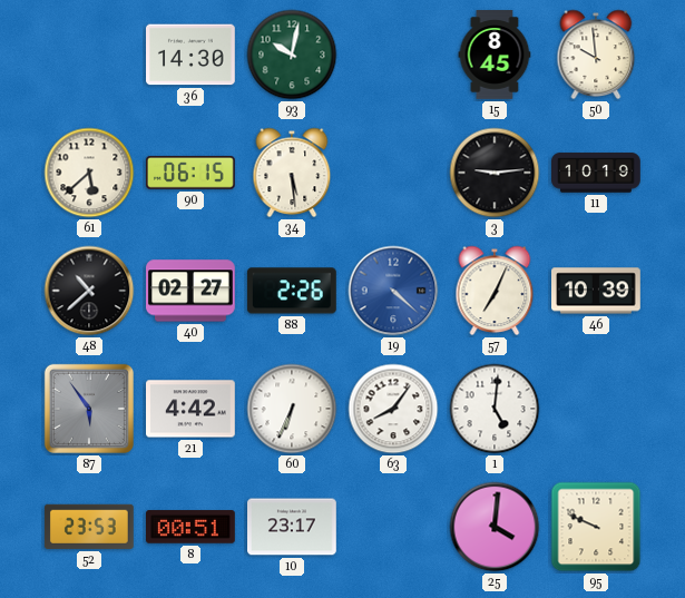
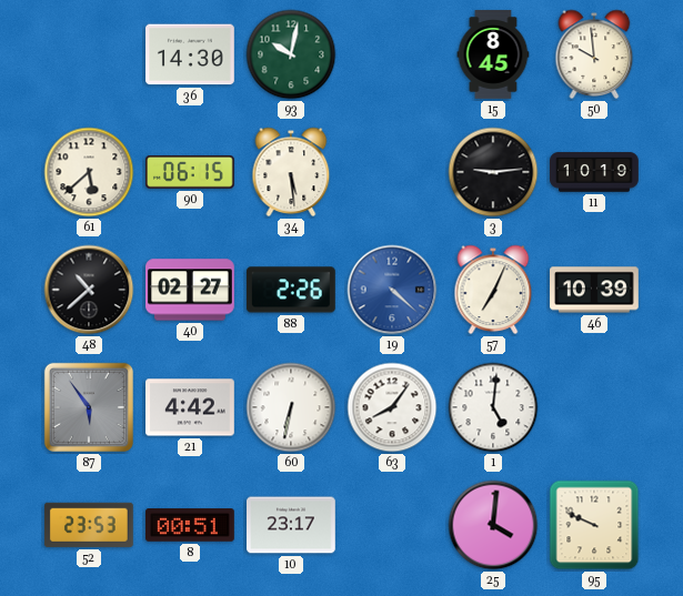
60: 6:34 -> 6:32
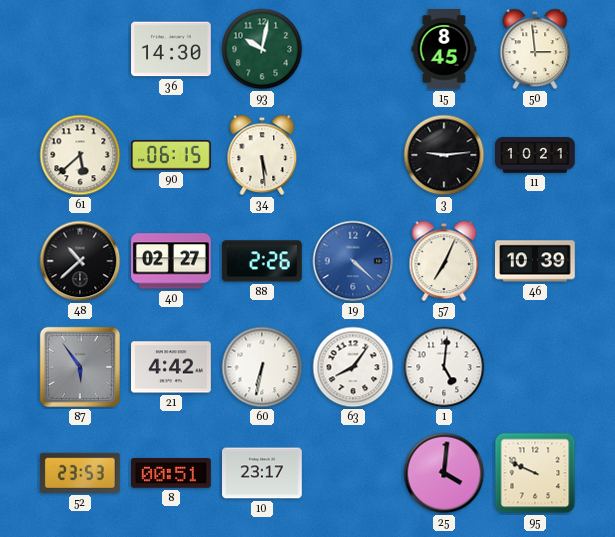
50: 9:59 -> 2:59
11: 10:19 -> 10:21
